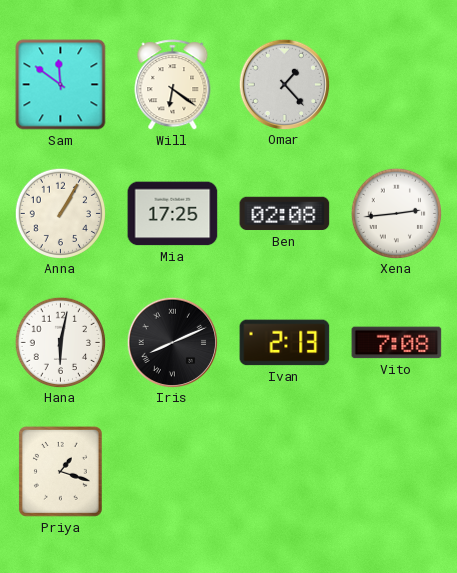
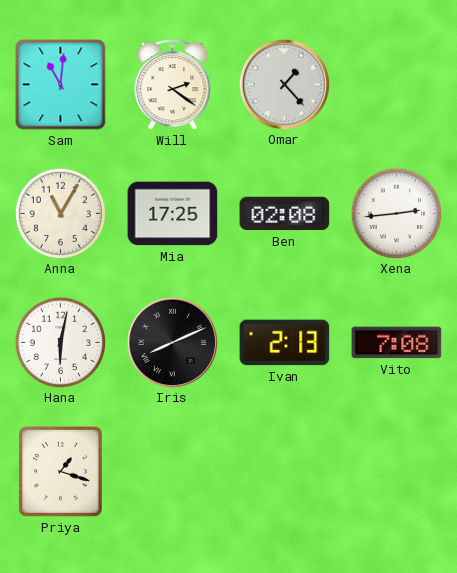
Sam: 11:51 -> 11:01
Will: 6:21 -> 2:21
Anna: 1:05 -> 11:05
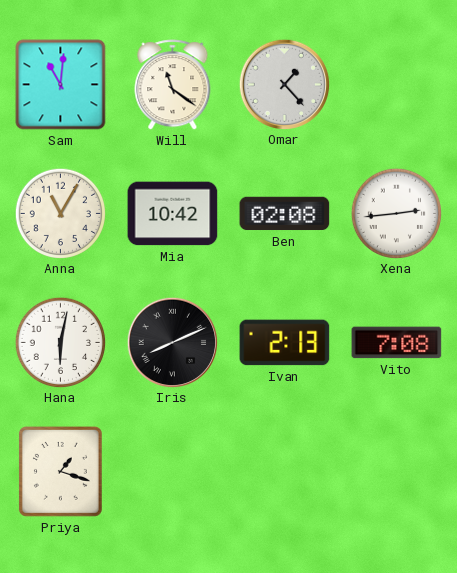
Will: 2:21 -> 11:21
Mia: 17:25 -> 10:42
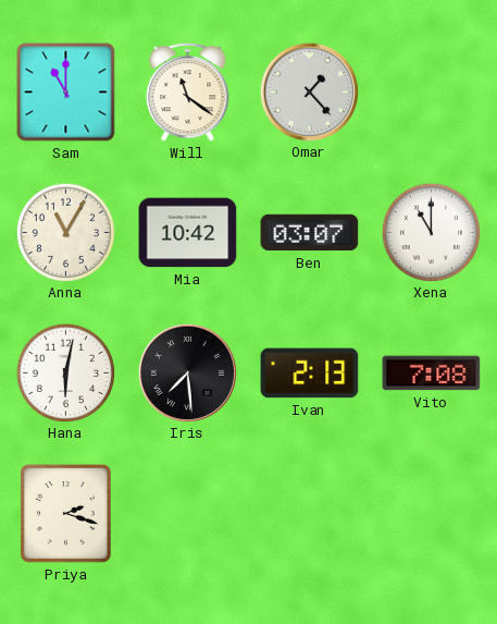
Sam: 11:01 -> 11:00
Ben: 02:08 -> 03:07
Xena: 2:44 -> 11:00
Iris: 8:11 -> 7:29
Priya: 1:18 -> 2:18
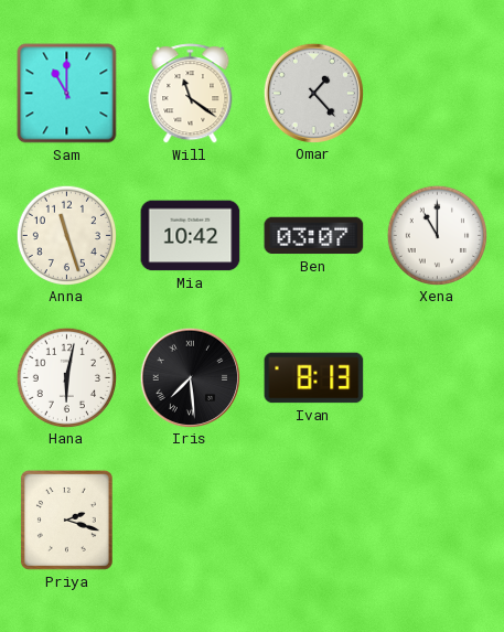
Anna: 11:05 -> 11:27
Ivan: 2:13 -> 8:13
Vito: 7:08 -> none
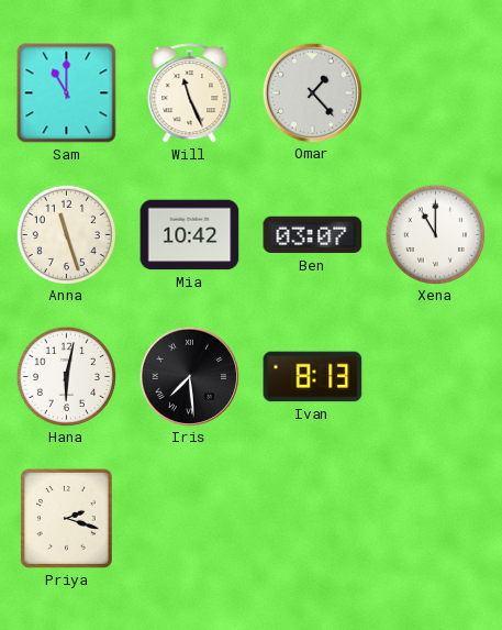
Will: 11:21 -> 11:26
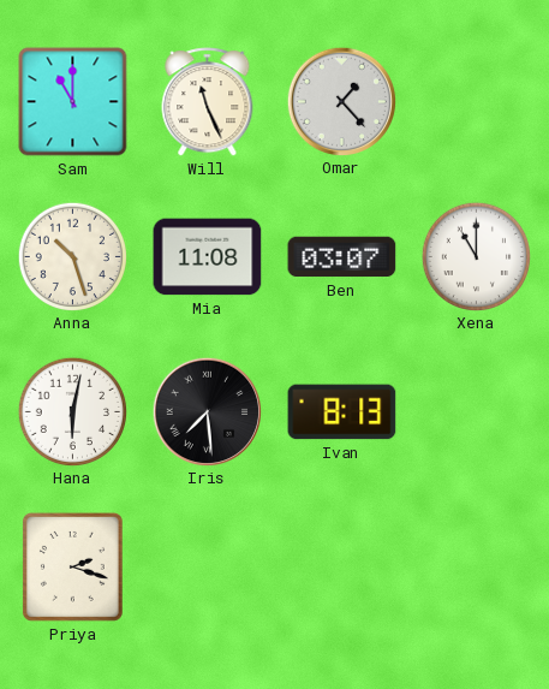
Anna: 11:27 -> 10:27
Mia: 10:42 -> 11:08
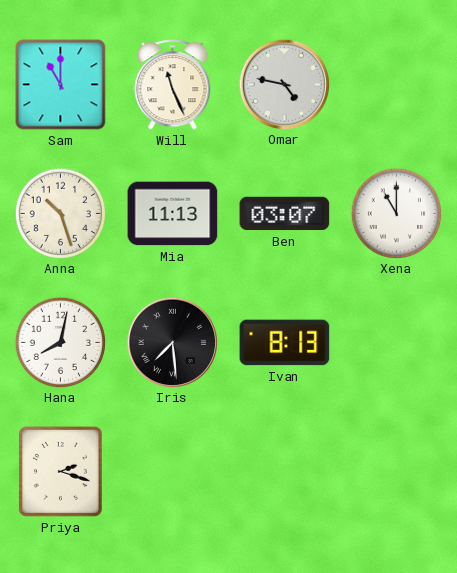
Omar: 1:23 -> 4:47
Mia: 11:08 -> 11:13
Hana: 6:02 -> 8:02
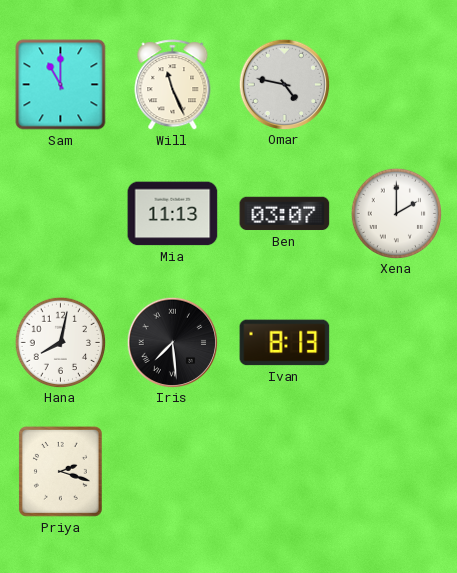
Anna: 10:27 -> none
Xena: 11:00 -> 2:00
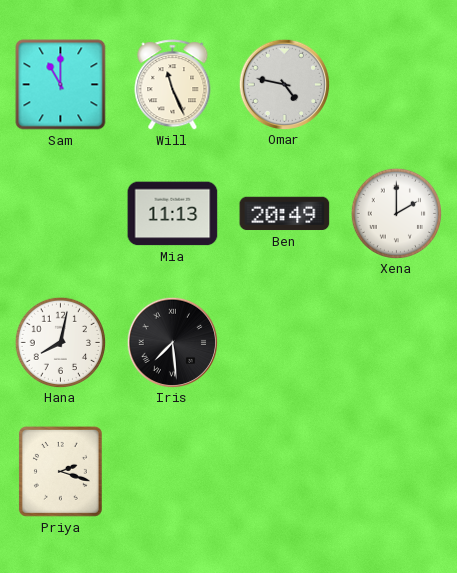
Ben: 03:07 -> 20:49
Ivan: 8:13 -> none
